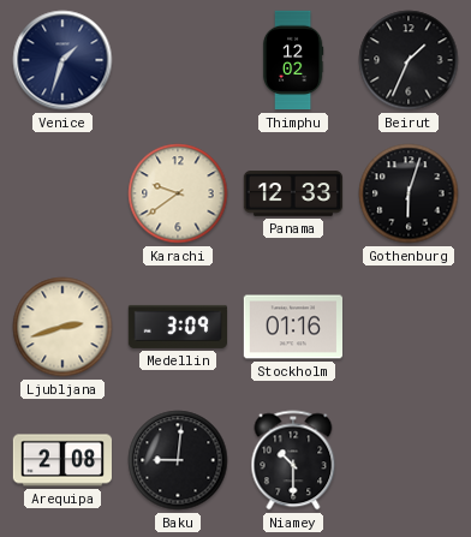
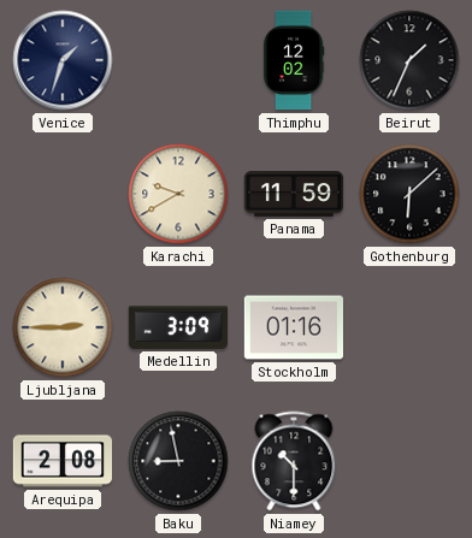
Karachi: 9:39 -> 9:40
Panama: 12:33 -> 11:59
Gothenburg: 6:03 -> 6:08
Ljubljana: 2:42 -> 2:45
Baku: 9:01 -> 8:58
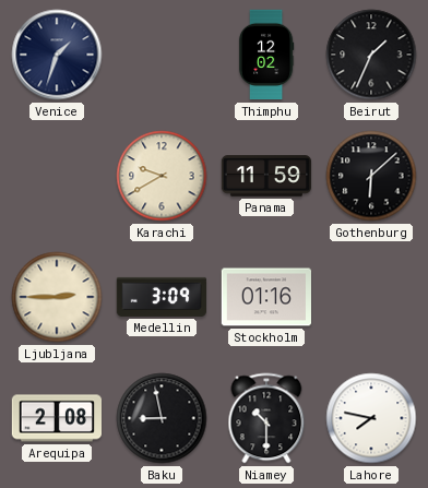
Lahore: none -> 7:47
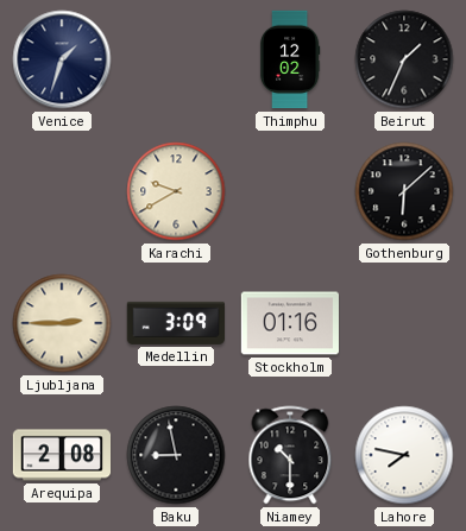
Panama: 11:59 -> none
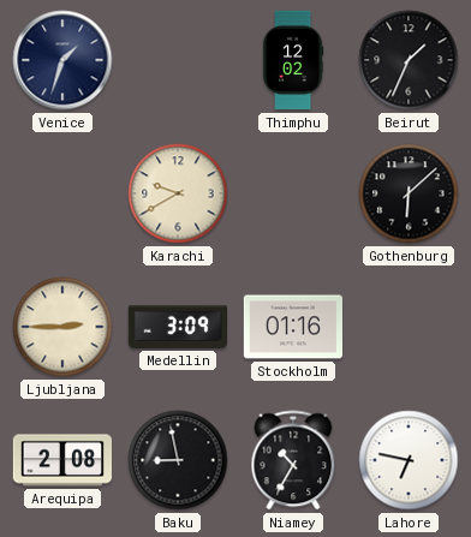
Niamey: 10:30 -> 10:35
Lahore: 7:47 -> 6:47
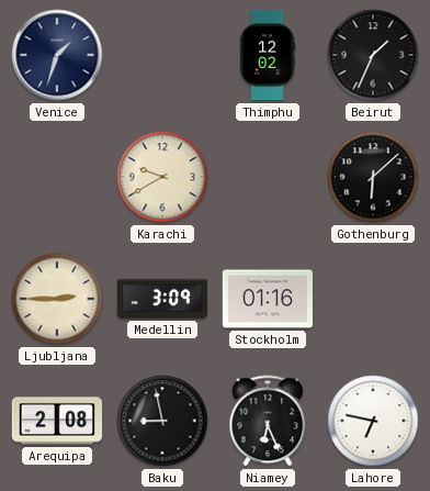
Niamey: 10:35 -> 6:26
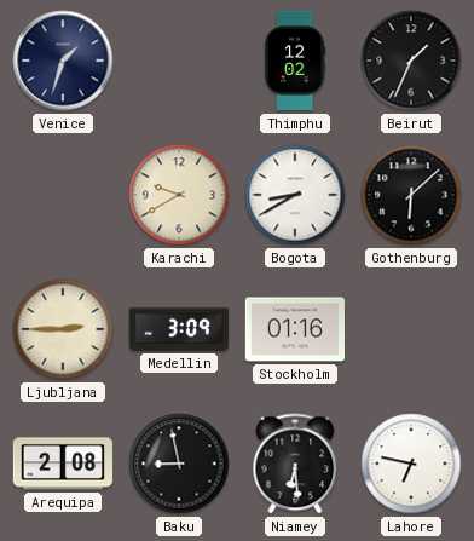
Bogota: none -> 8:40
Niamey: 6:26 -> 6:29
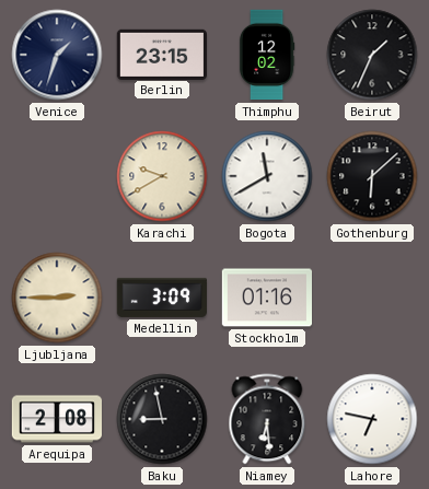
Berlin: none -> 23:15
Bogota: 8:40 -> 11:40
